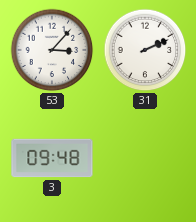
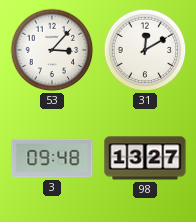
31: 2:11 -> 12:10
98: none -> 13:27
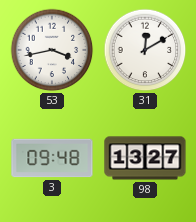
53: 3:07 -> 3:43
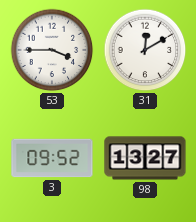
53: 3:43 -> 3:45
3: 09:48 -> 09:52
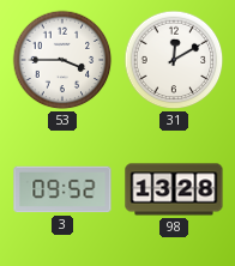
98: 13:27 -> 13:28
